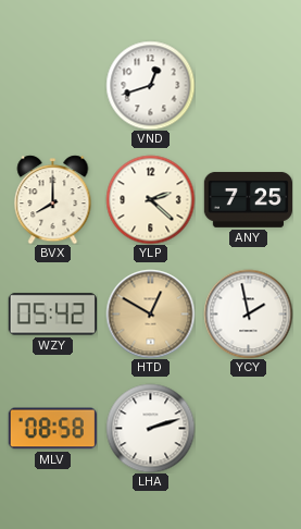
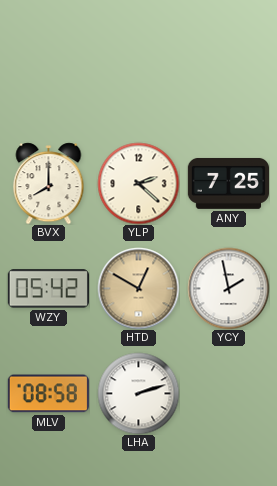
VND: 12:42 -> none
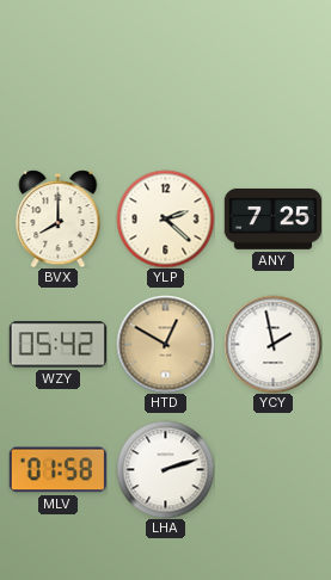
MLV: 08:58 -> 01:58
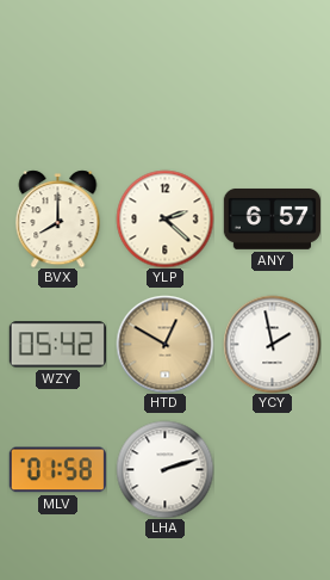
ANY: 7:25 -> 6:57
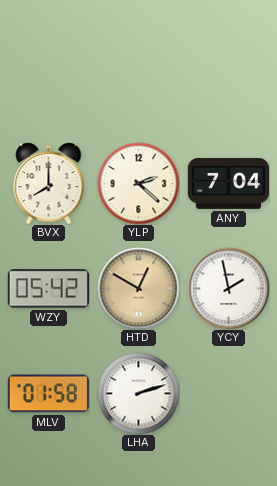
ANY: 6:57 -> 7:04
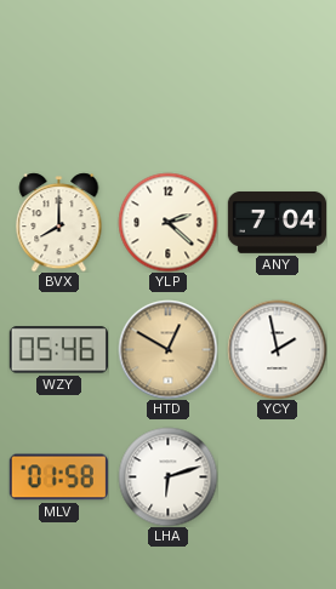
WZY: 05:42 -> 05:46
LHA: 2:12 -> 6:12
